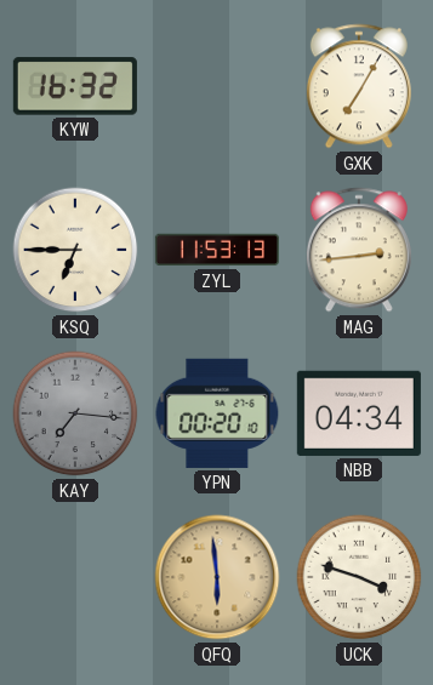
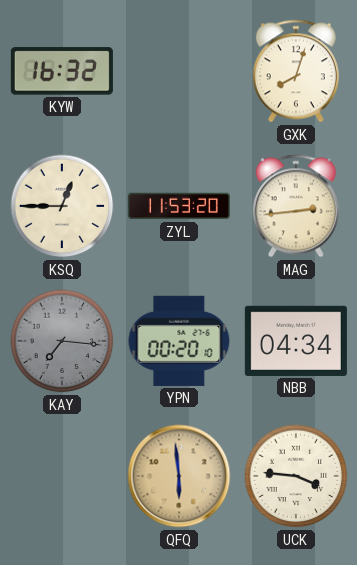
GXK: 7:05 -> 8:03
KSQ: 6:45 -> 12:45
ZYL: 11:53:13 -> 11:53:20
UCK: 3:48 -> 3:46
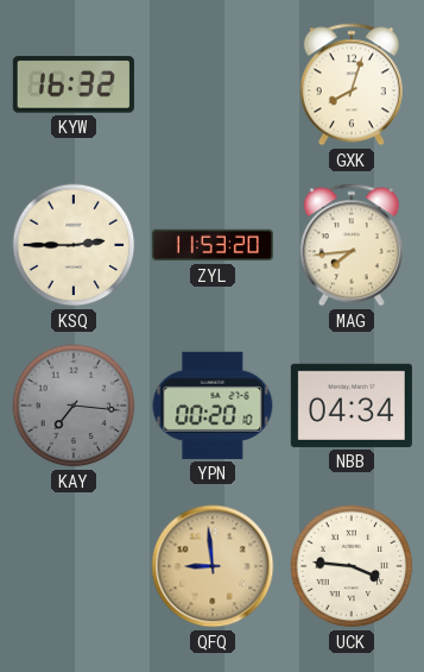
KSQ: 12:45 -> 2:45
MAG: 2:44 -> 7:44
QFQ: 5:59 -> 8:59
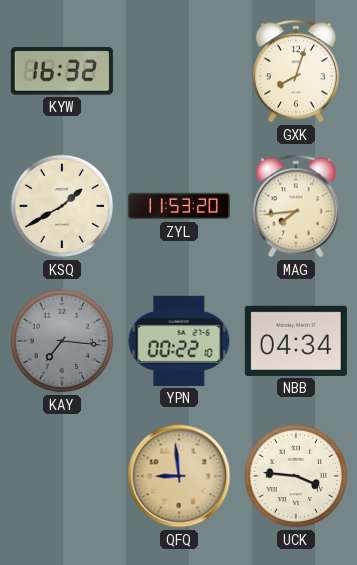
KSQ: 2:45 -> 1:40
YPN: 00:20 -> 00:22
